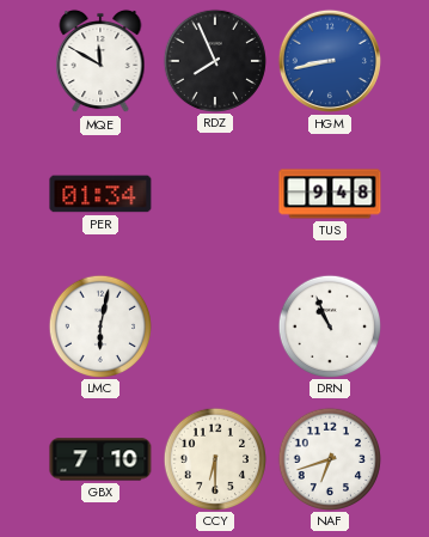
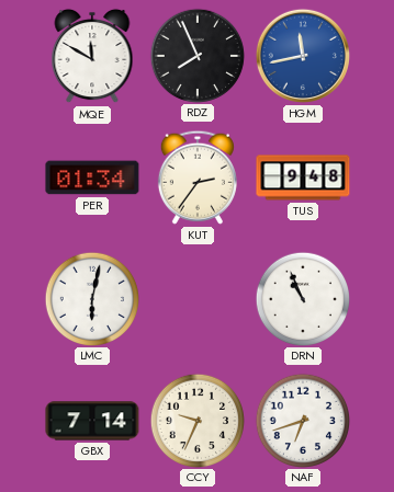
HGM: 8:43 -> 11:43
KUT: none -> 2:36
GBX: 7:10 -> 7:14
CCY: 6:30 -> 9:34
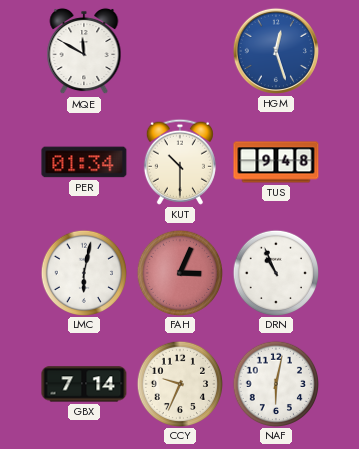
RDZ: 7:56 -> none
HGM: 11:43 -> 12:27
KUT: 2:36 -> 10:30
FAH: none -> 3:04
NAF: 6:42 -> 6:02
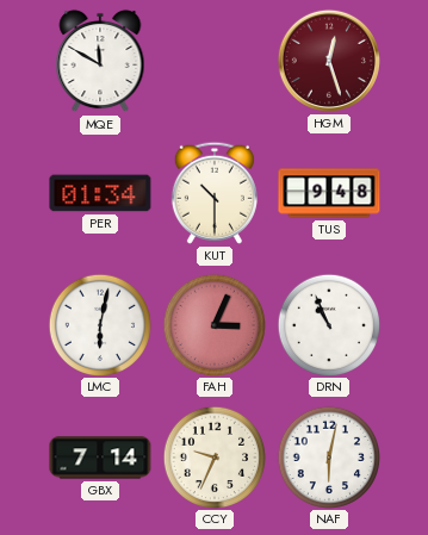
HGM dial: blue -> burgundy
